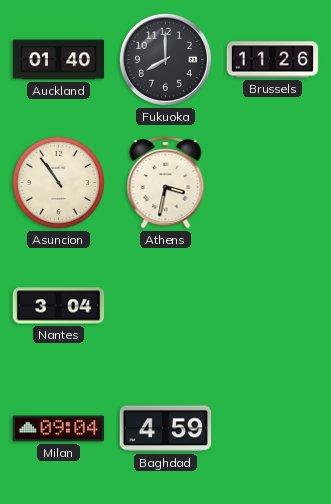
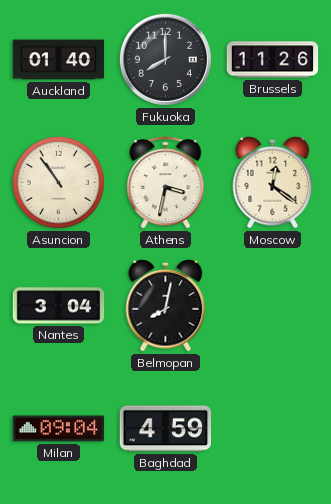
Moscow: none -> 12:21
Belmopan: none -> 8:02
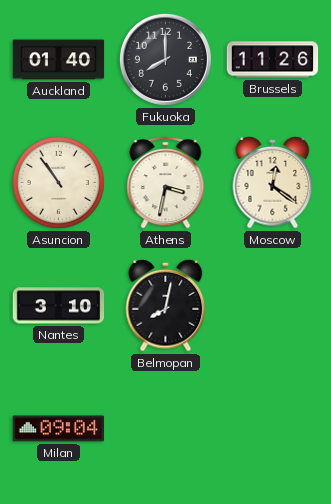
Nantes: 3:04 -> 3:10
Baghdad: 4:59 -> none
